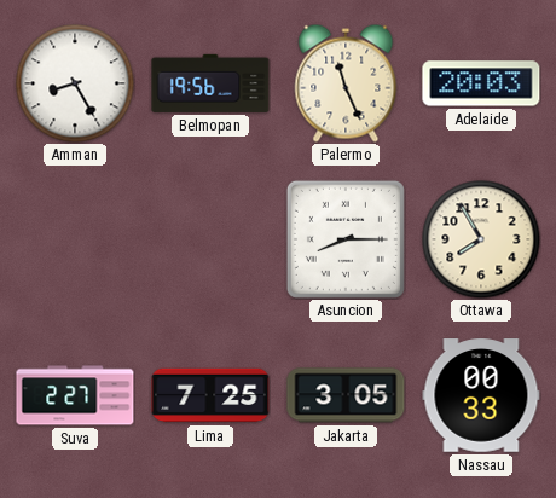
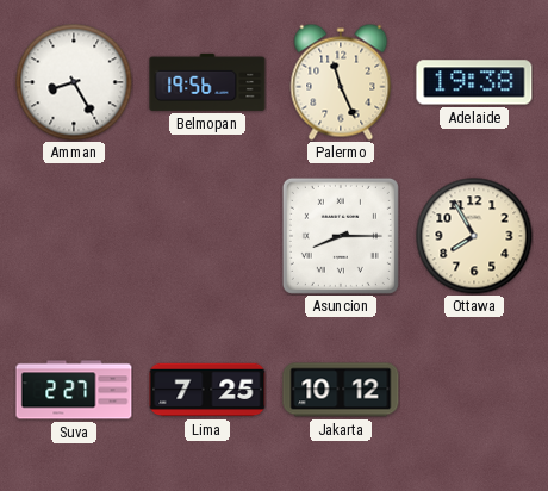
Adelaide: 20:03 -> 19:38
Jakarta: 3:05 -> 10:12
Nassau: 00:33 -> none
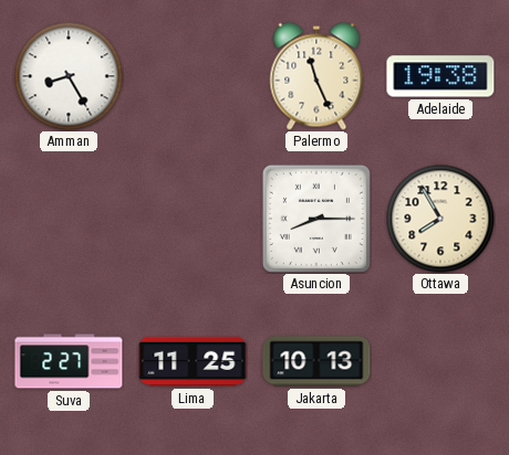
Belmopan: 19:56 -> none
Lima: 7:25 -> 11:25
Jakarta: 10:12 -> 10:13
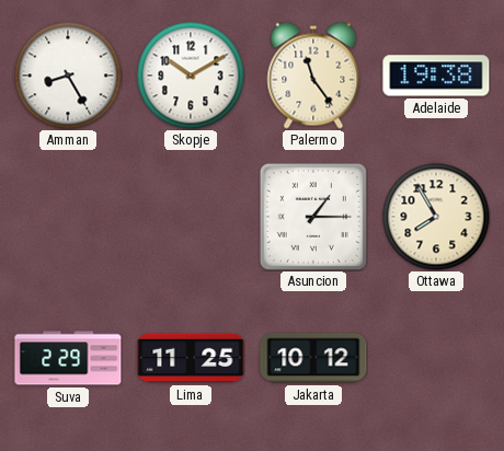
Skopje: none -> 10:10
Palermo: 11:26 -> 11:24
Asuncion: 8:15 -> 1:15
Suva: 2:27 -> 2:29
Jakarta: 10:13 -> 10:12
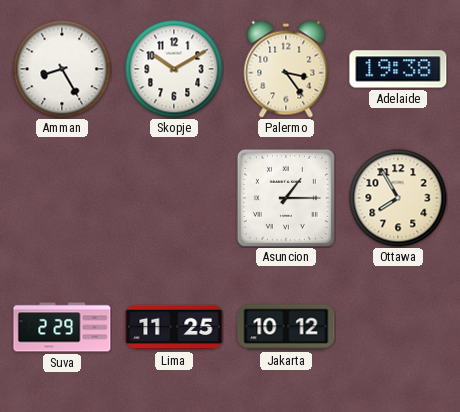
Palermo: 11:24 -> 3:24
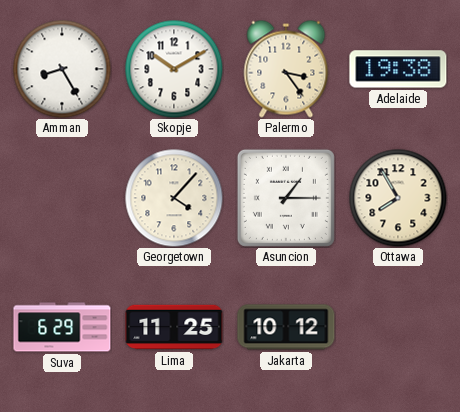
Georgetown: none -> 4:07
Suva: 2:29 -> 6:29
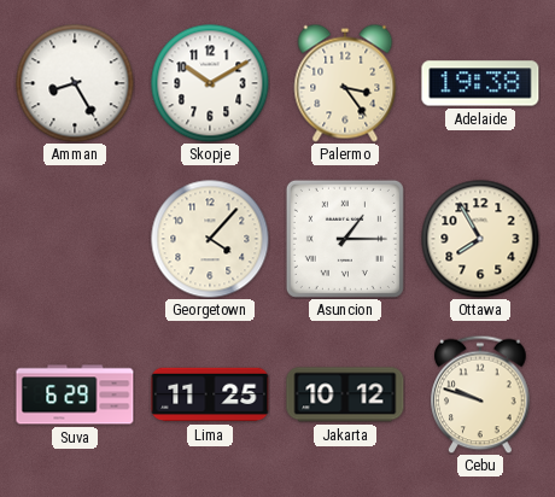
Cebu: none -> 9:48
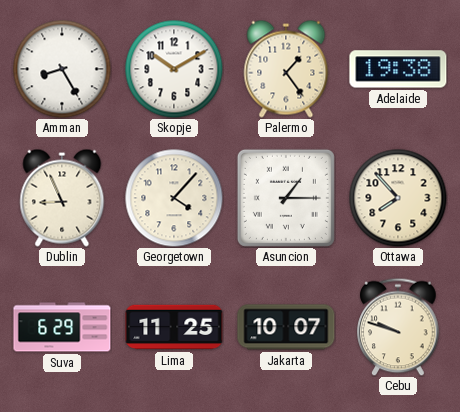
Palermo: 3:24 -> 1:24
Dublin: none -> 8:56
Ottawa: 7:55 -> 7:53
Jakarta: 10:12 -> 10:07
